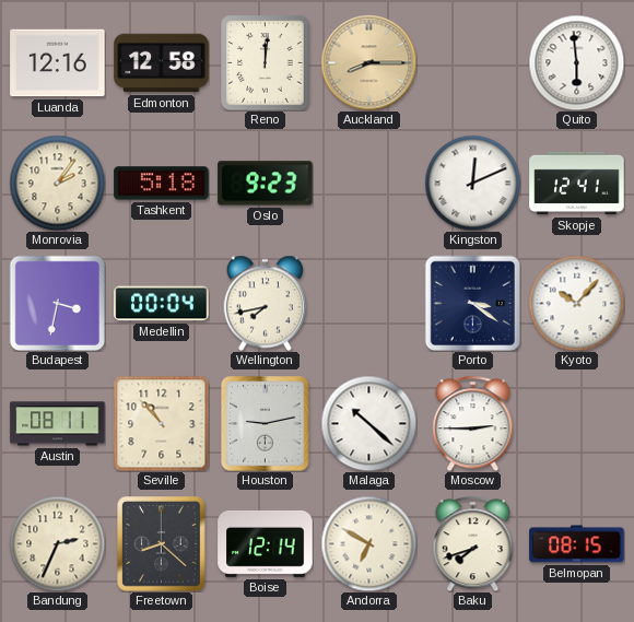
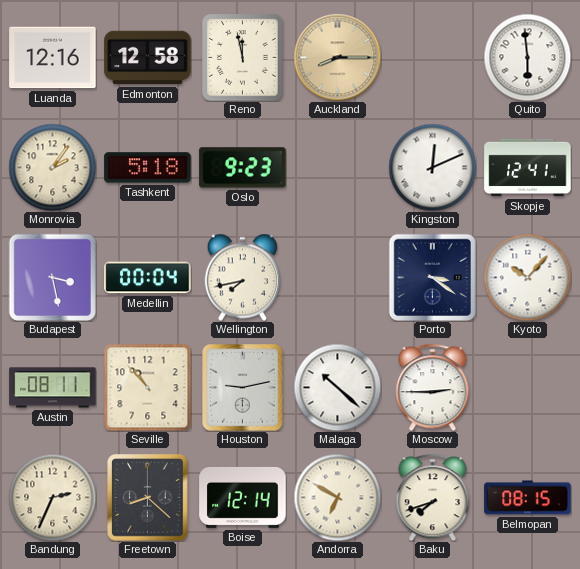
Reno: 12:01 -> 11:58
Budapest: 3:32 -> 3:28
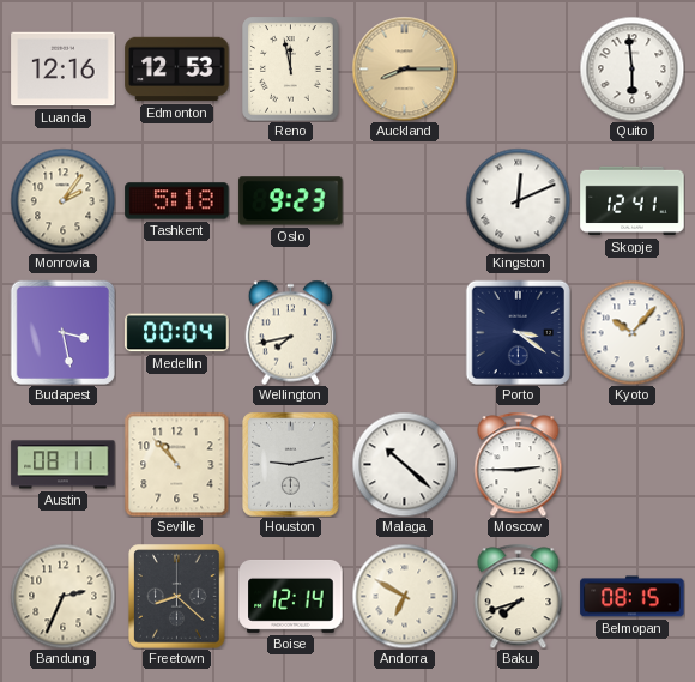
Edmonton: 12:58 -> 12:53
